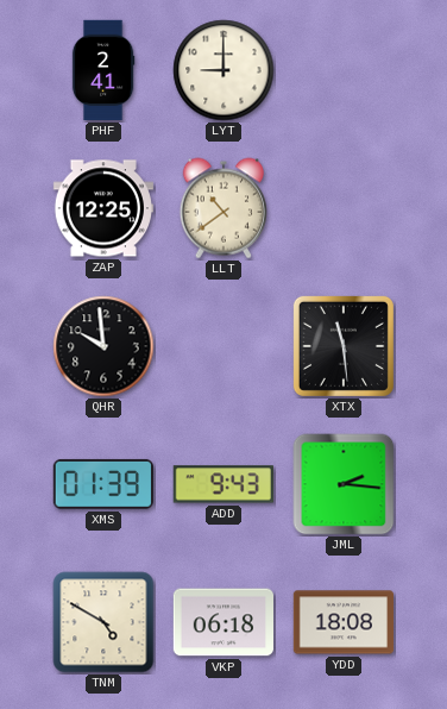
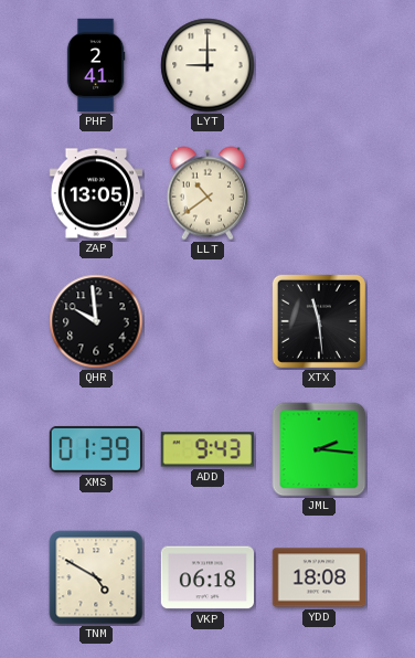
ZAP: 12:25 -> 13:05
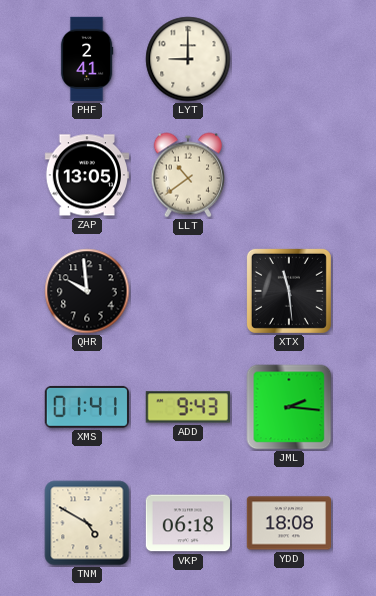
XMS: 01:39 -> 01:41
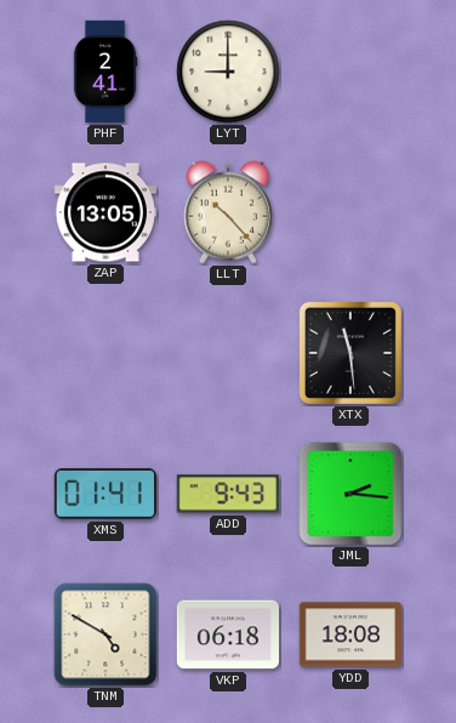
LLT: 10:39 -> 10:23
QHR: 9:59 -> none
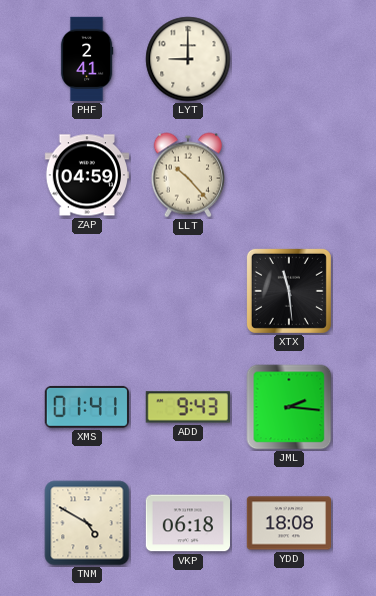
ZAP: 13:05 -> 04:59
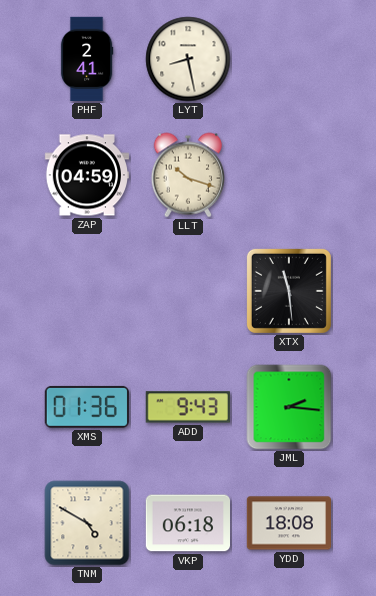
LYT: 9:00 -> 8:28
LLT: 10:23 -> 10:18
XMS: 01:41 -> 01:36
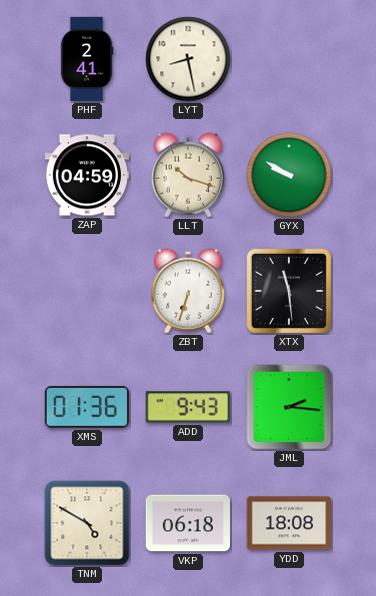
GYX: none -> 9:50
ZBT: none -> 6:33
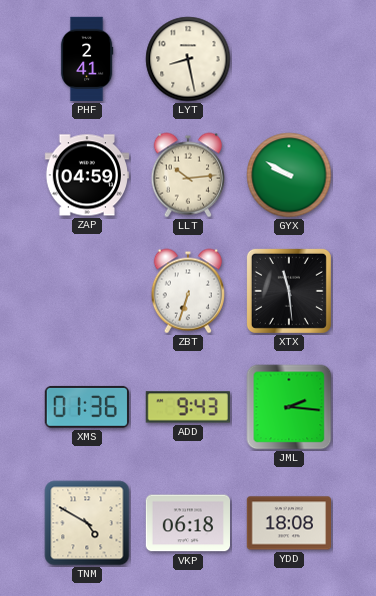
LLT: 10:18 -> 10:14
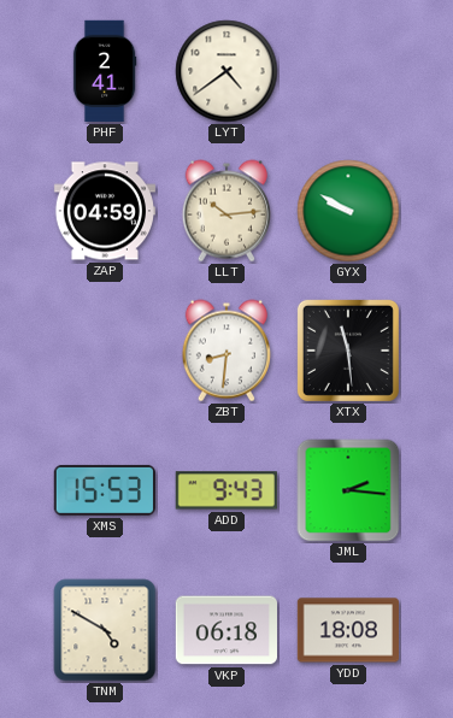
LYT: 8:28 -> 4:39
ZBT: 6:33 -> 8:31
XMS: 01:36 -> 15:53
